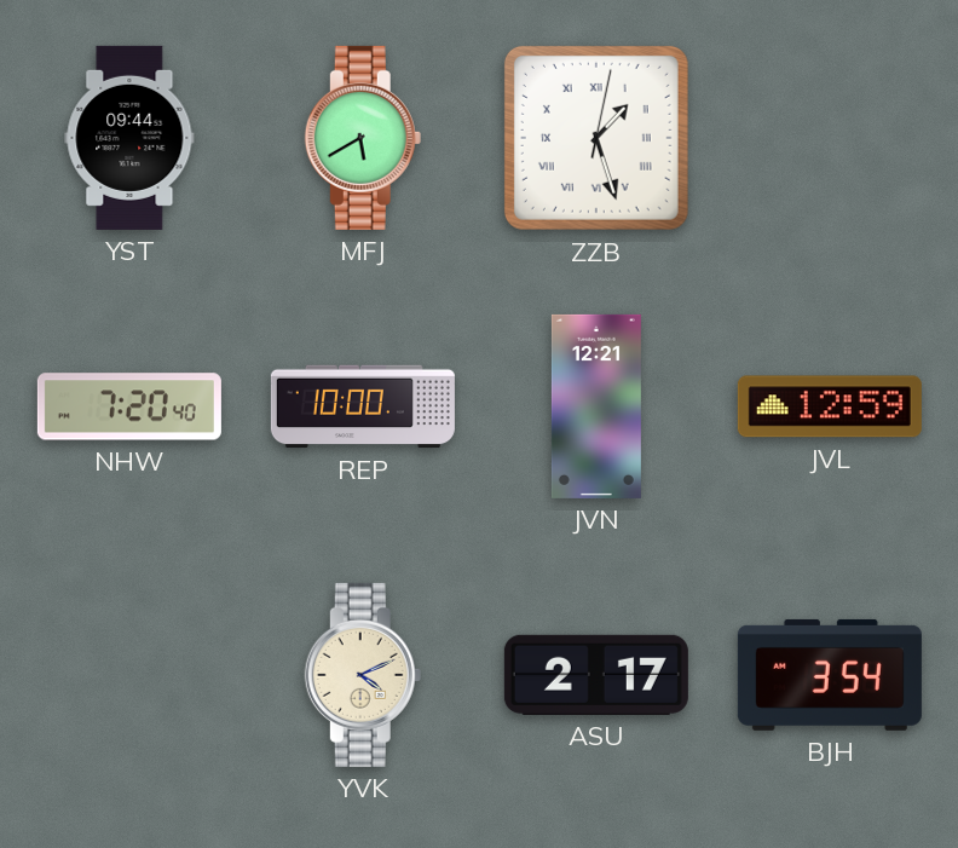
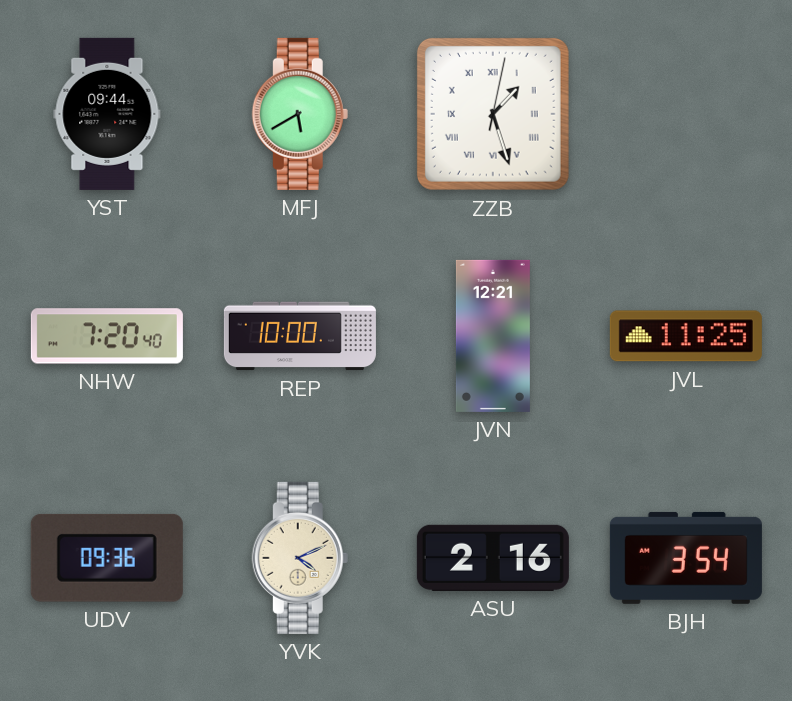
JVL: 12:59 -> 11:25
UDV: none -> 09:36
ASU: 2:17 -> 2:16
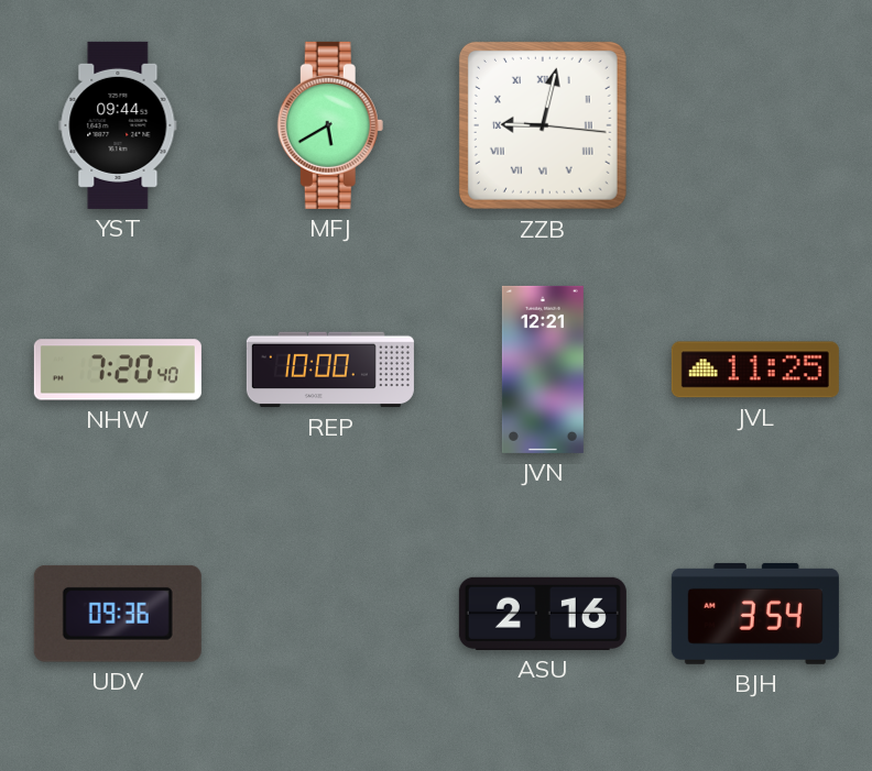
ZZB: 1:27 -> 9:02
YVK: 4:11 -> none
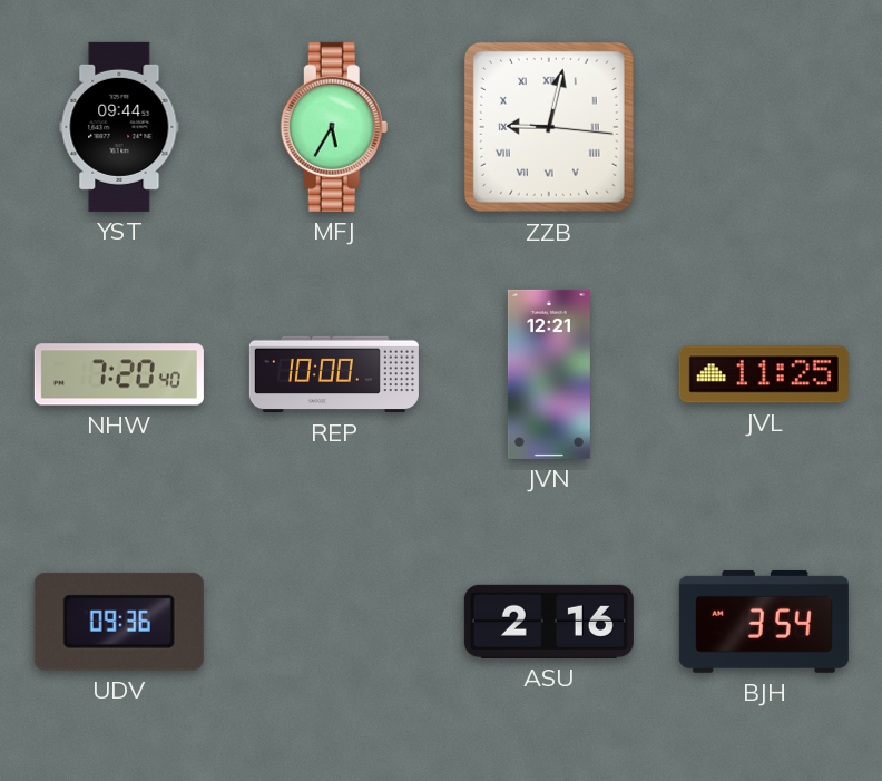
MFJ: 5:40 -> 5:35
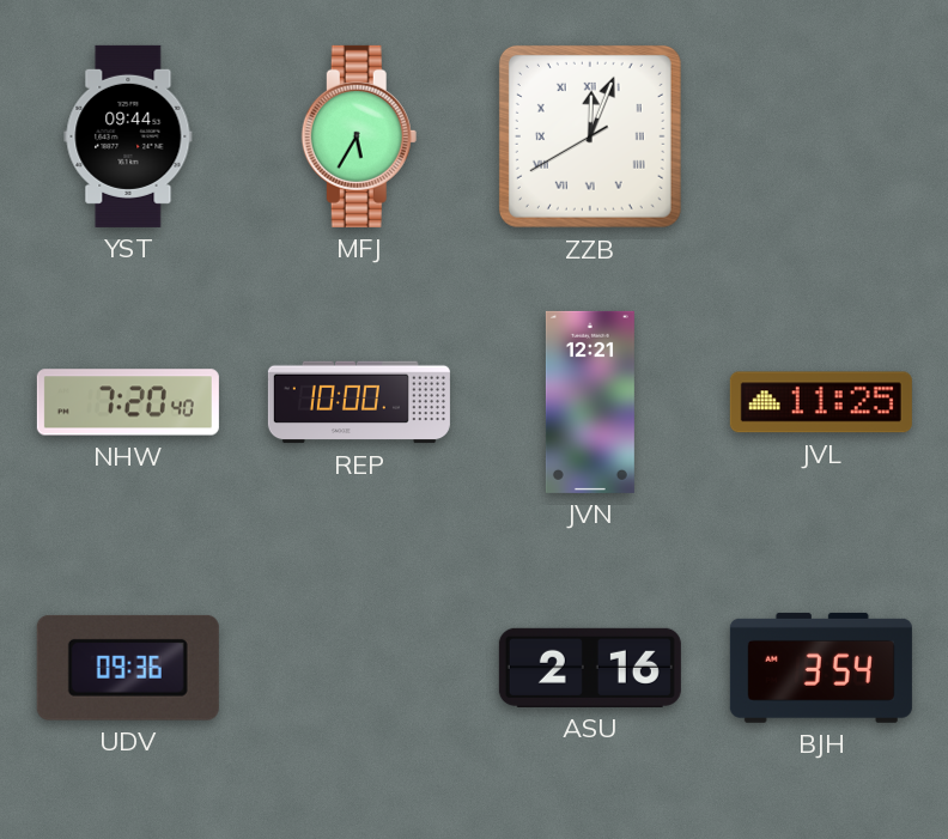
ZZB: 9:02 -> 12:03
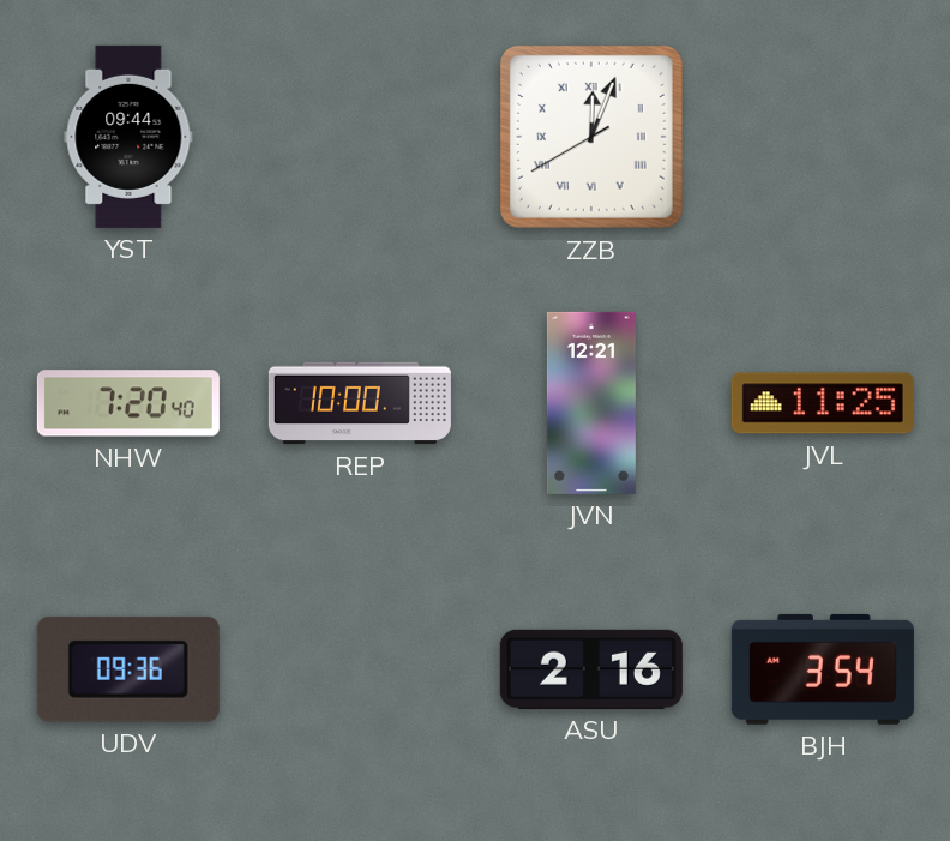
MFJ: 5:35 -> none
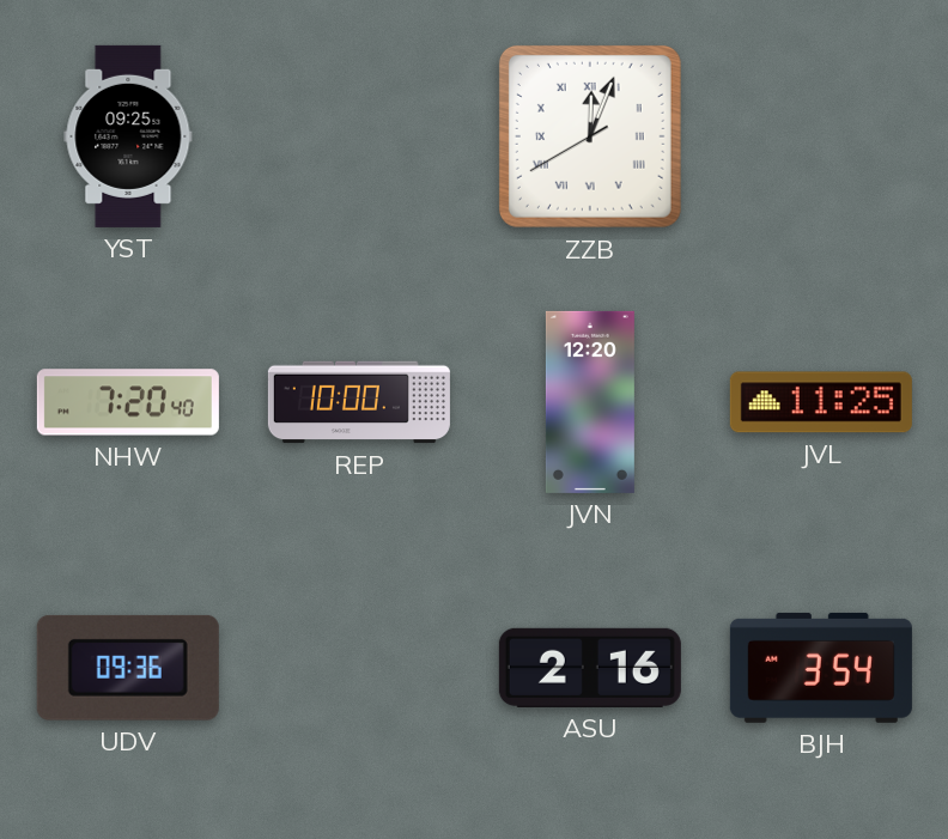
YST: 09:44 -> 09:25
JVN: 12:21 -> 12:20
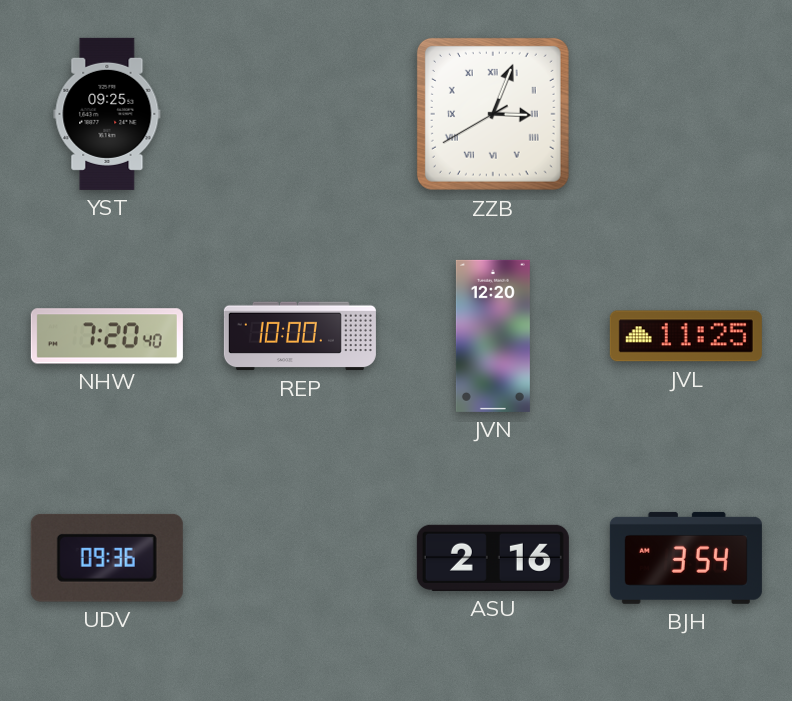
ZZB: 12:03 -> 3:03
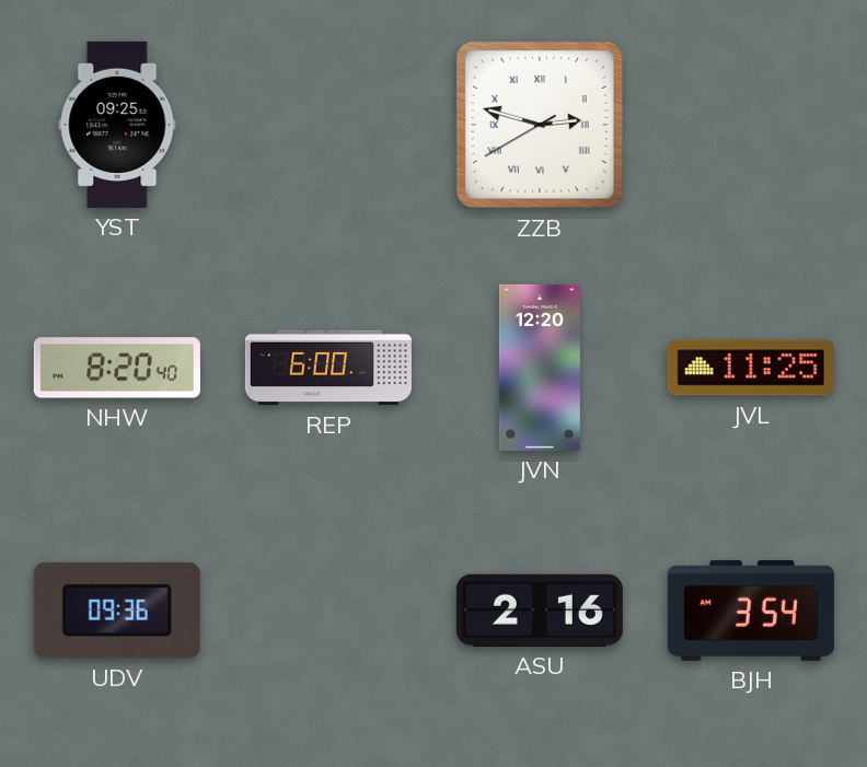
ZZB: 3:03 -> 2:47
NHW: 7:20 -> 8:20
REP: 10:00 -> 6:00
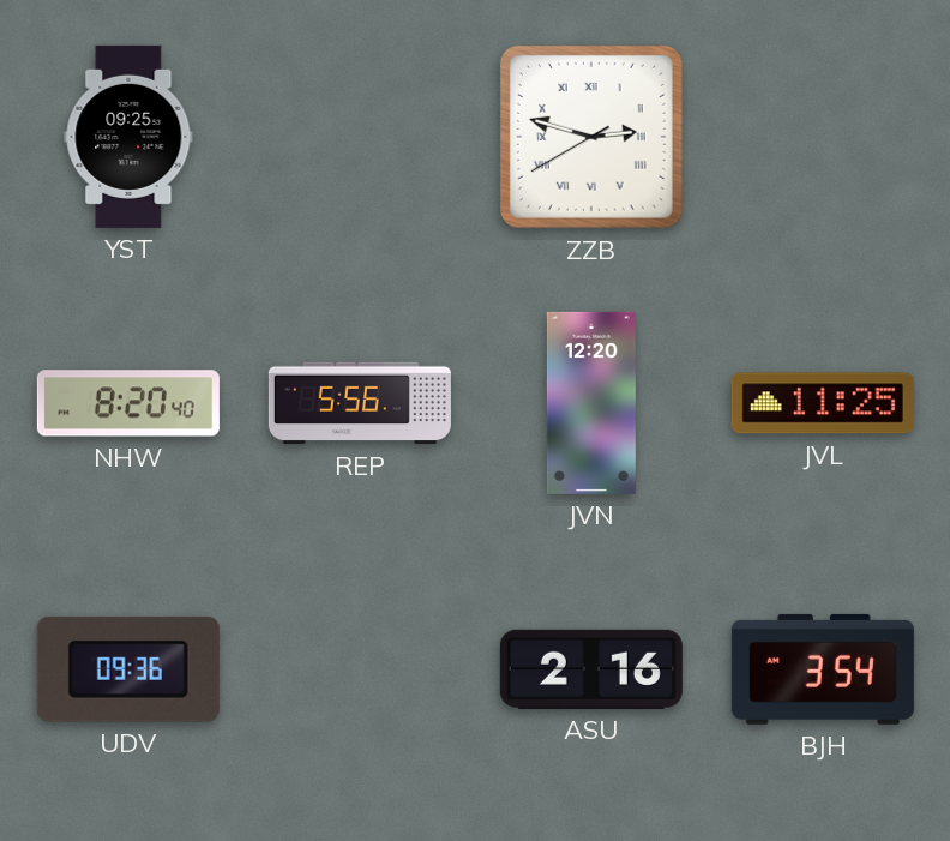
REP: 6:00 -> 5:56
